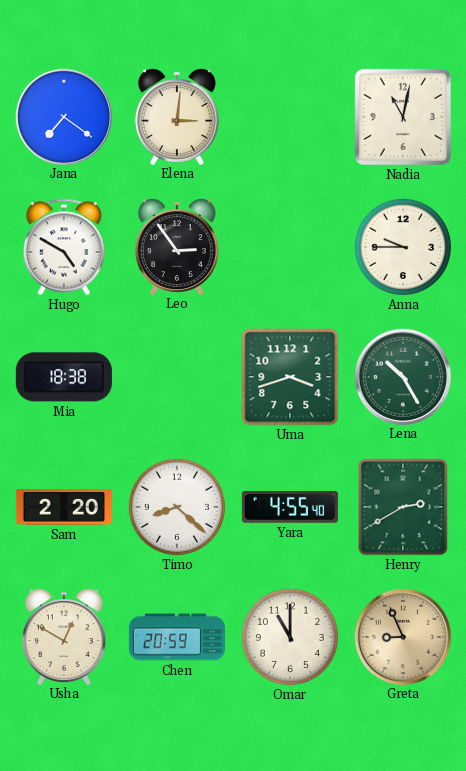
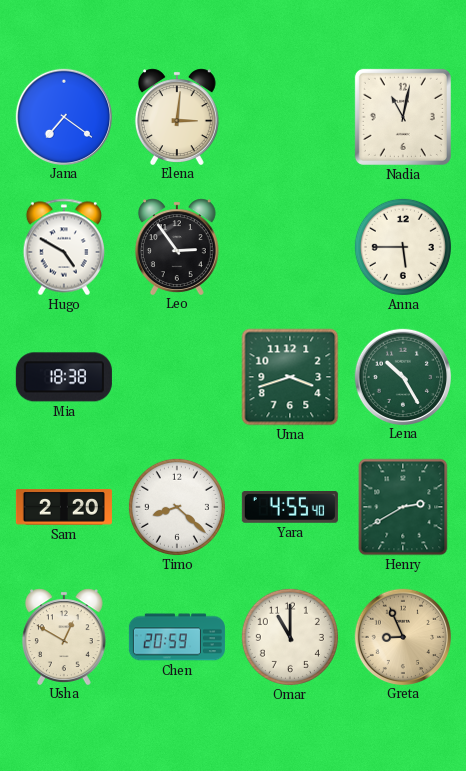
Anna: 9:45 -> 5:45
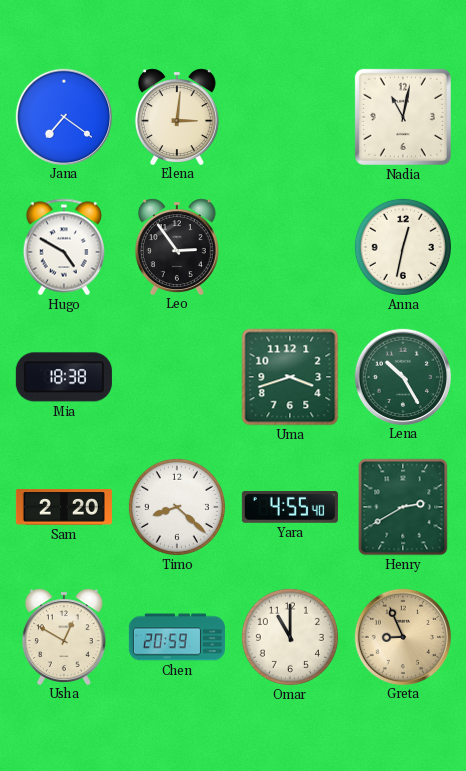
Anna: 5:45 -> 12:32
